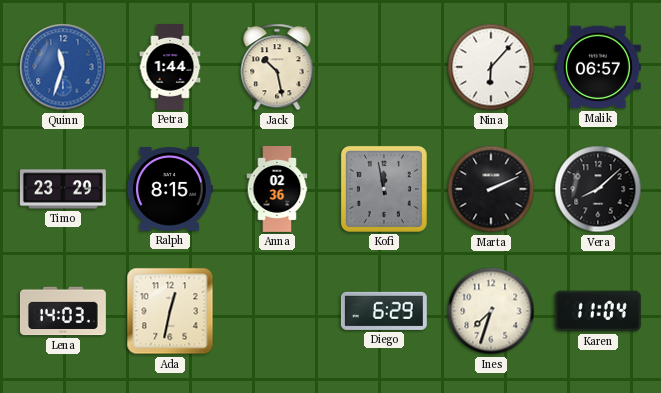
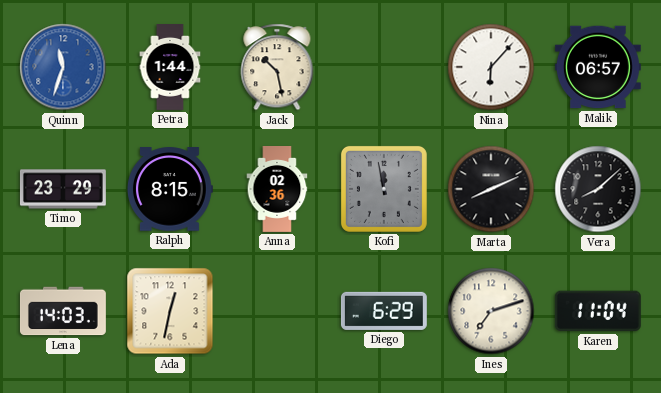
Marta: 2:11 -> 8:11
Ines: 7:33 -> 7:12
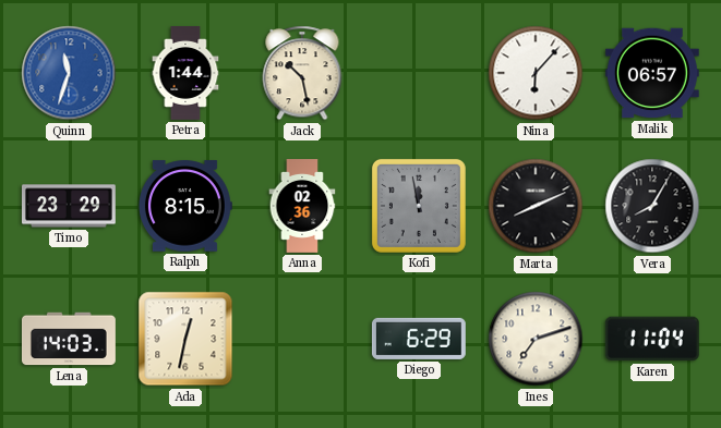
Vera: 8:08 -> 8:05
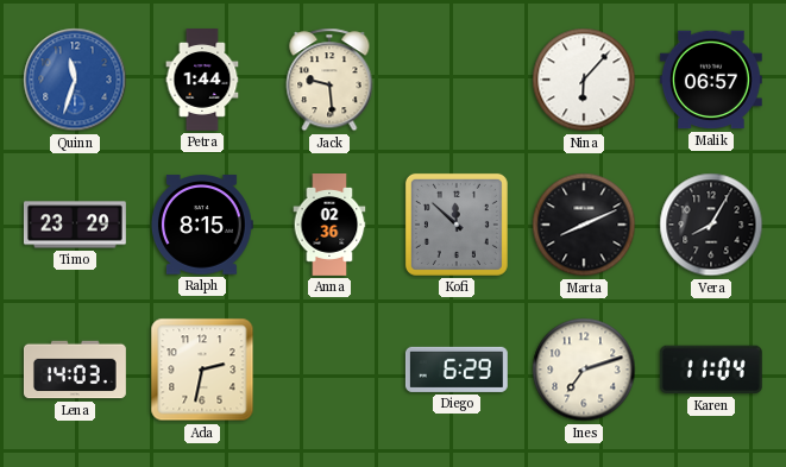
Jack: 10:28 -> 9:29
Kofi: 11:58 -> 11:52
Ada: 12:32 -> 2:32
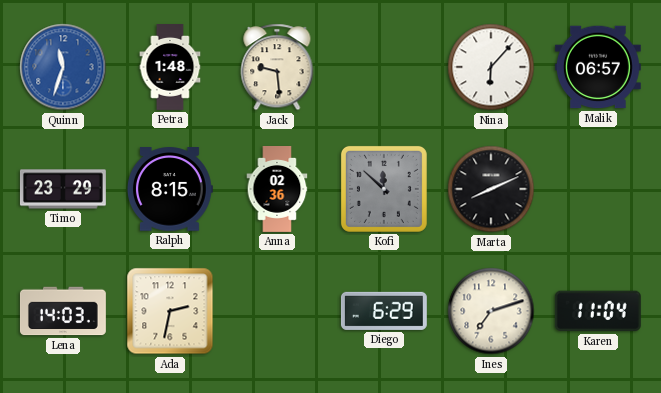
Petra: 1:44 -> 1:48
Vera: 8:05 -> none
